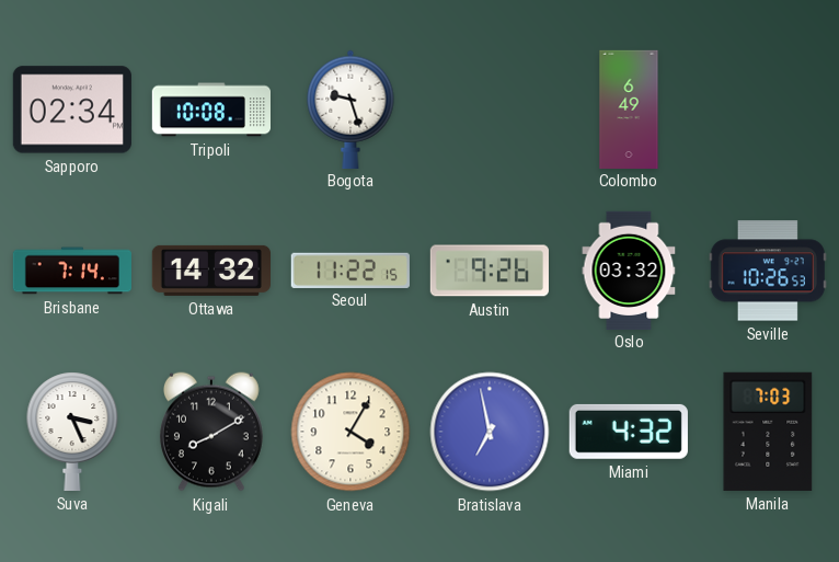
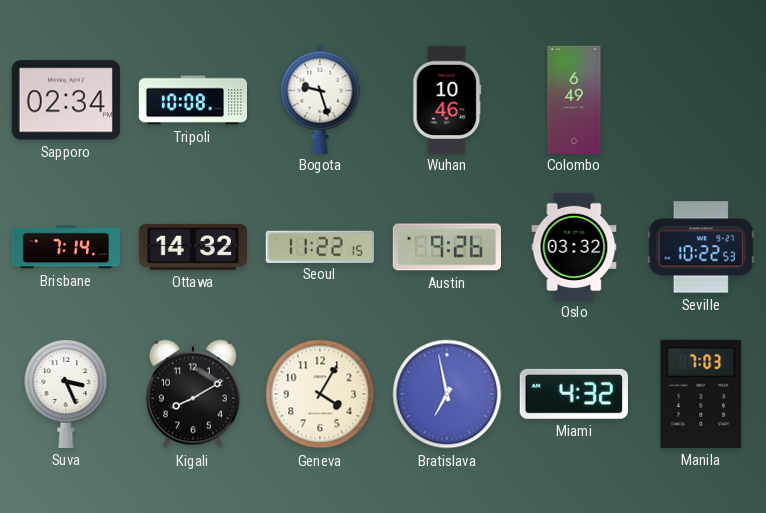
Wuhan: none -> 10:46
Seville: 10:26 -> 10:22
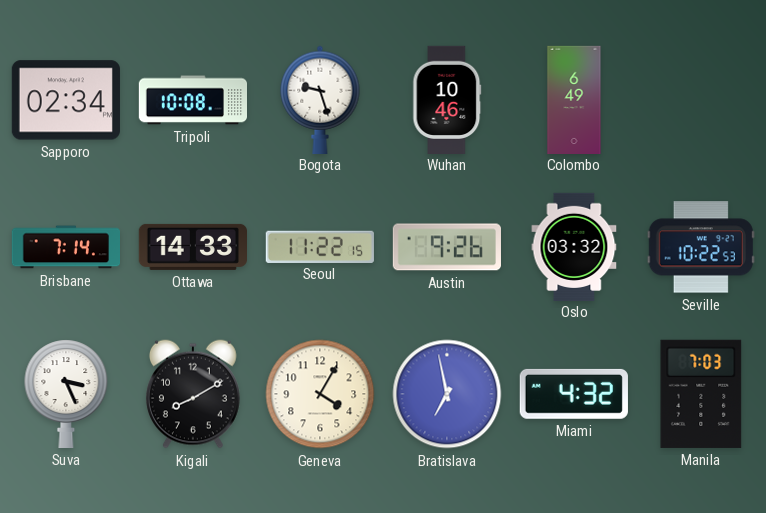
Ottawa: 14:32 -> 14:33
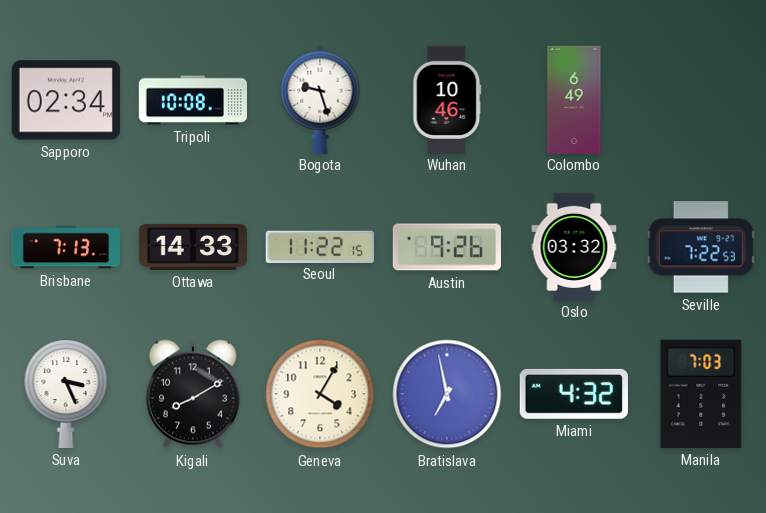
Brisbane: 7:14 -> 7:13
Seville: 10:22 -> 7:22
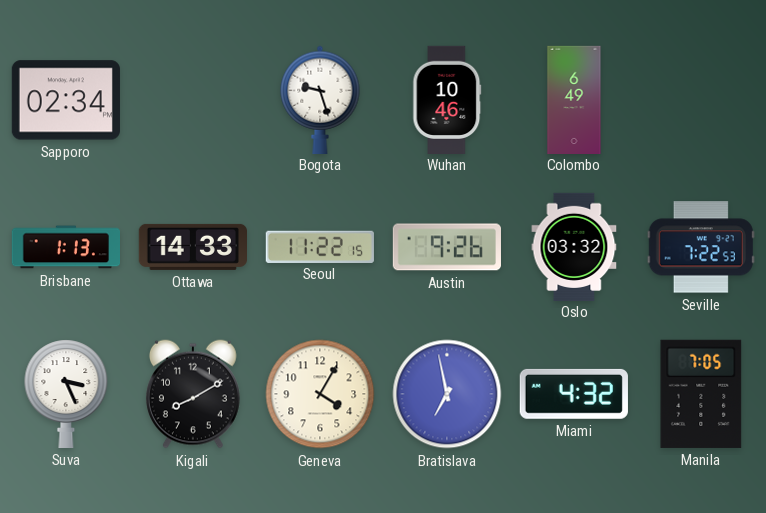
Tripoli: 10:08 -> none
Brisbane: 7:13 -> 1:13
Manila: 7:03 -> 7:05
